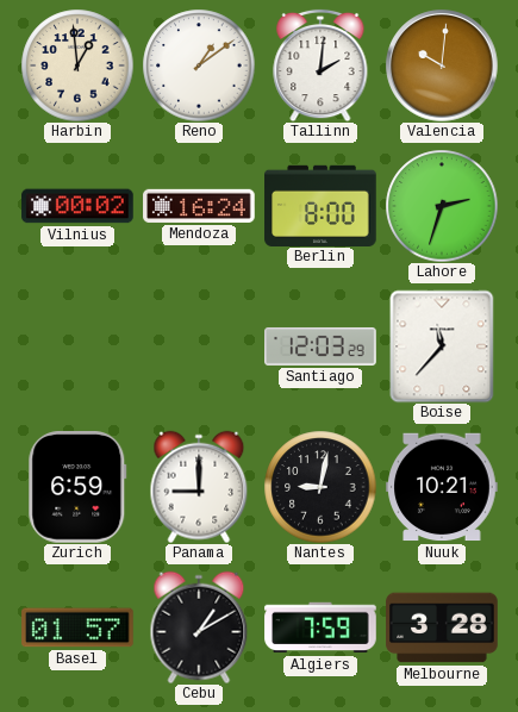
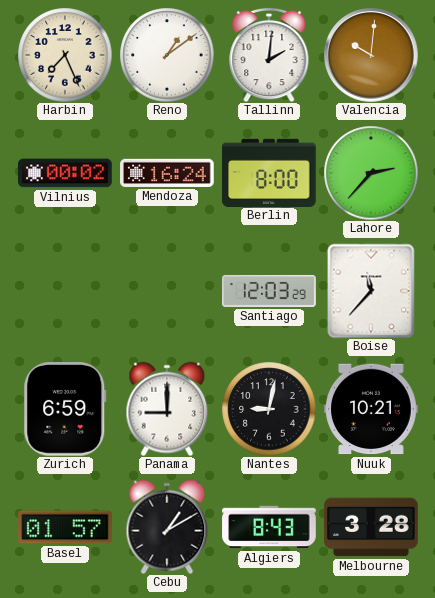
Harbin: 12:59 -> 7:26
Lahore: 2:33 -> 2:37
Algiers: 7:59 -> 8:43
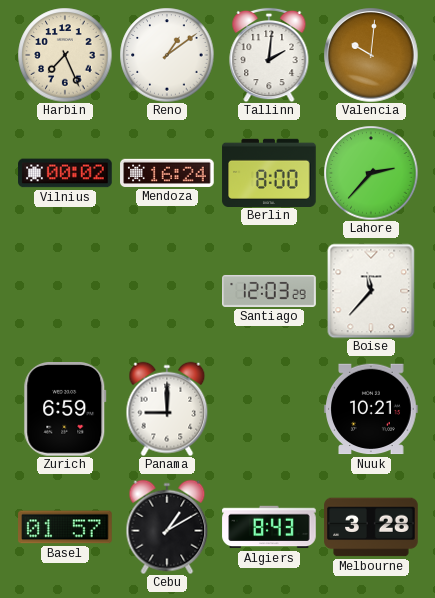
Nantes: 9:02 -> none
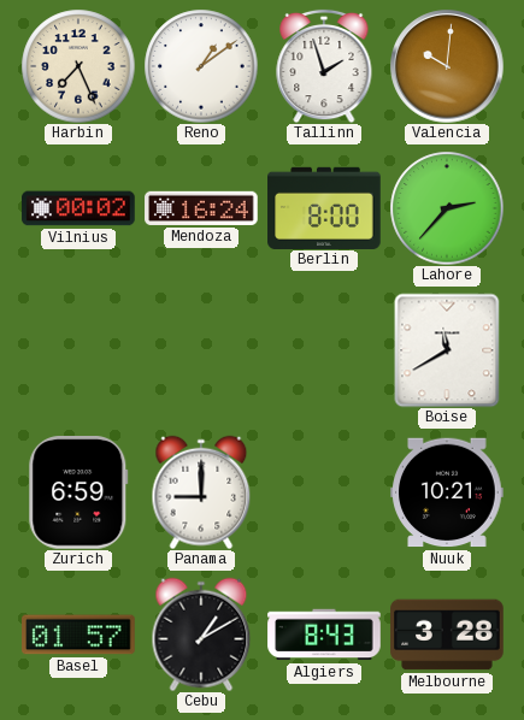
Tallinn: 2:01 -> 1:57
Santiago: 12:03 -> none
Boise: 11:37 -> 11:40
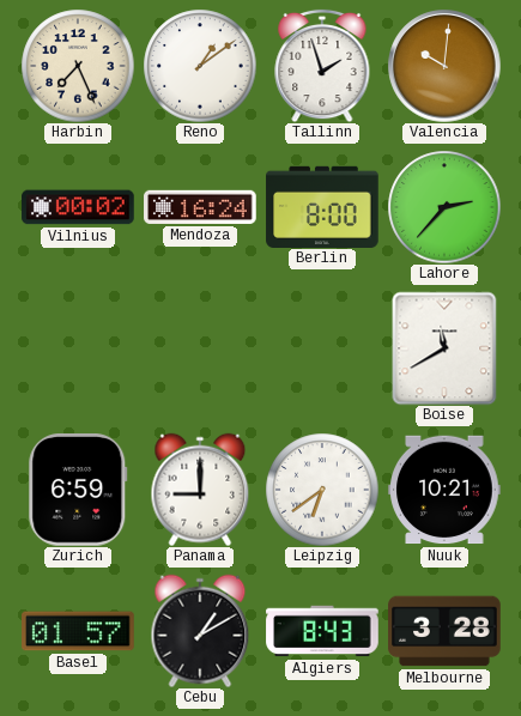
Leipzig: none -> 6:39
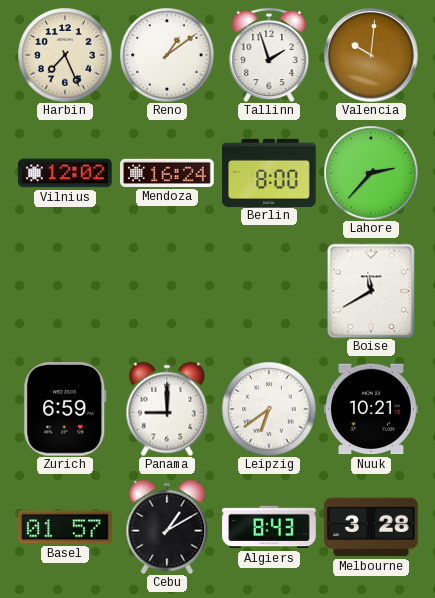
Vilnius: 00:02 -> 12:02
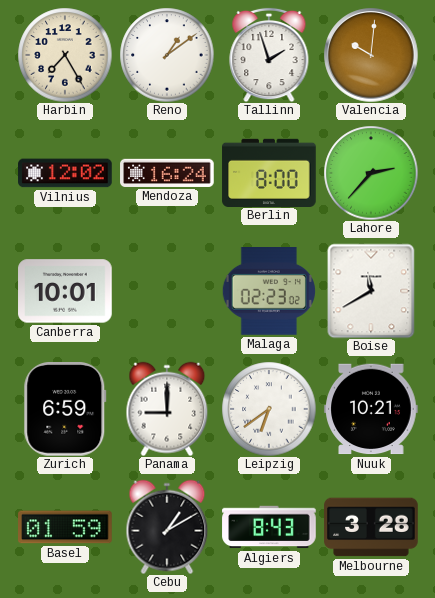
Harbin: 7:26 -> 7:25
Canberra: none -> 10:01
Malaga: none -> 02:23
Basel: 01:57 -> 01:59
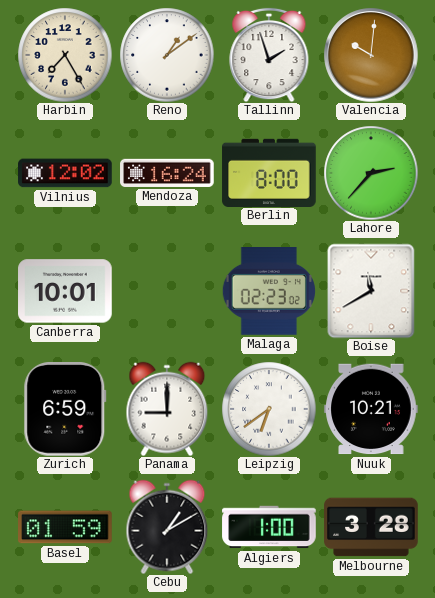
Algiers: 8:43 -> 1:00
